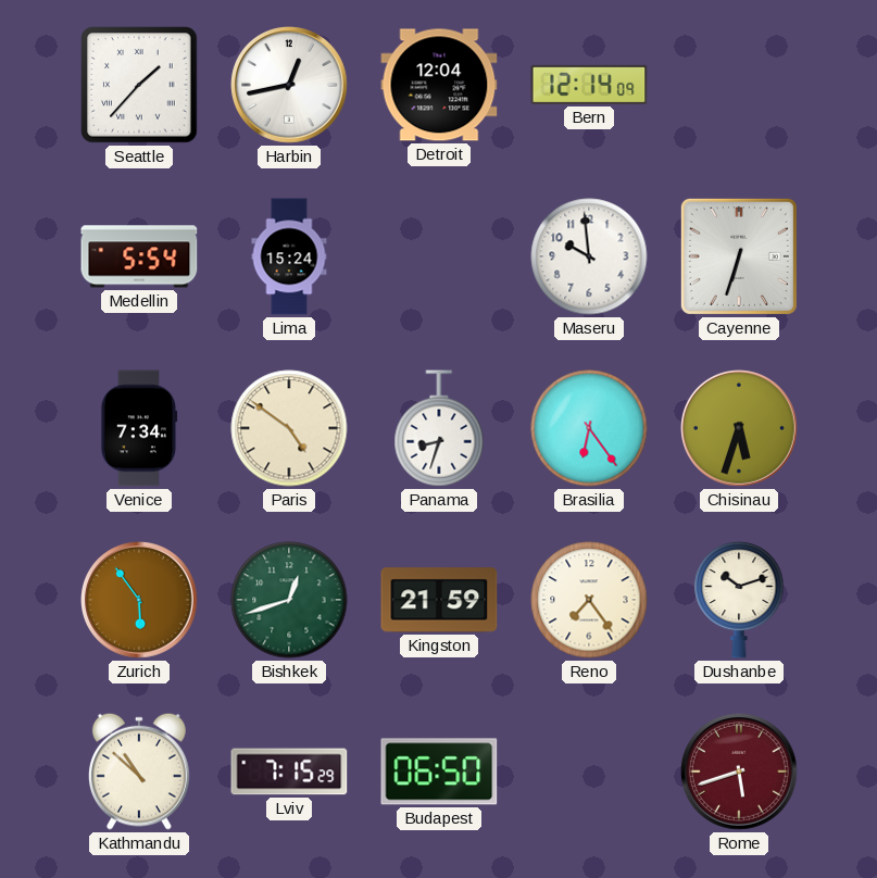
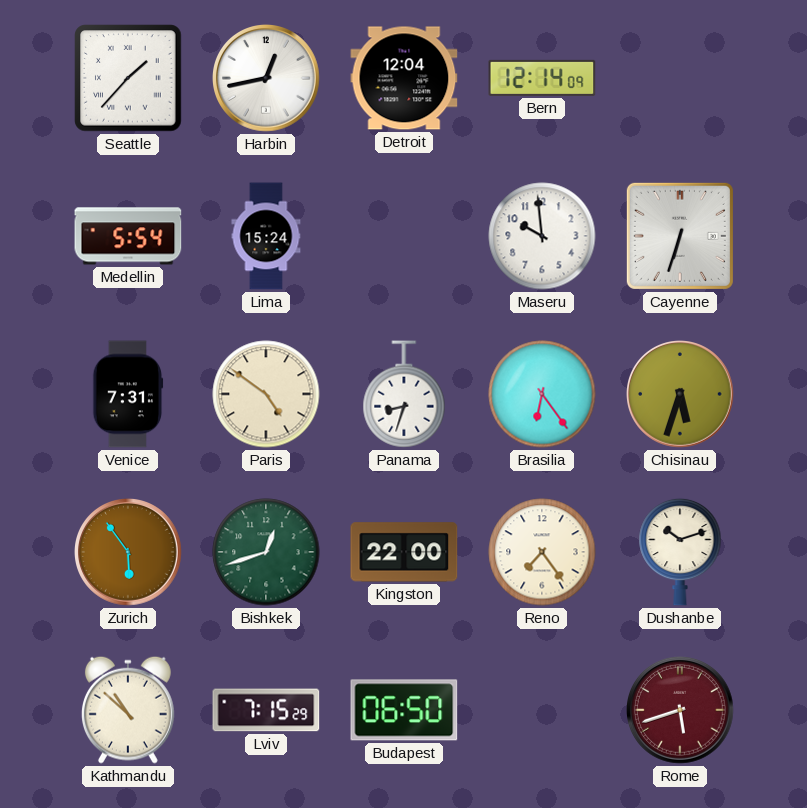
Venice: 7:34 -> 7:31
Kingston: 21:59 -> 22:00
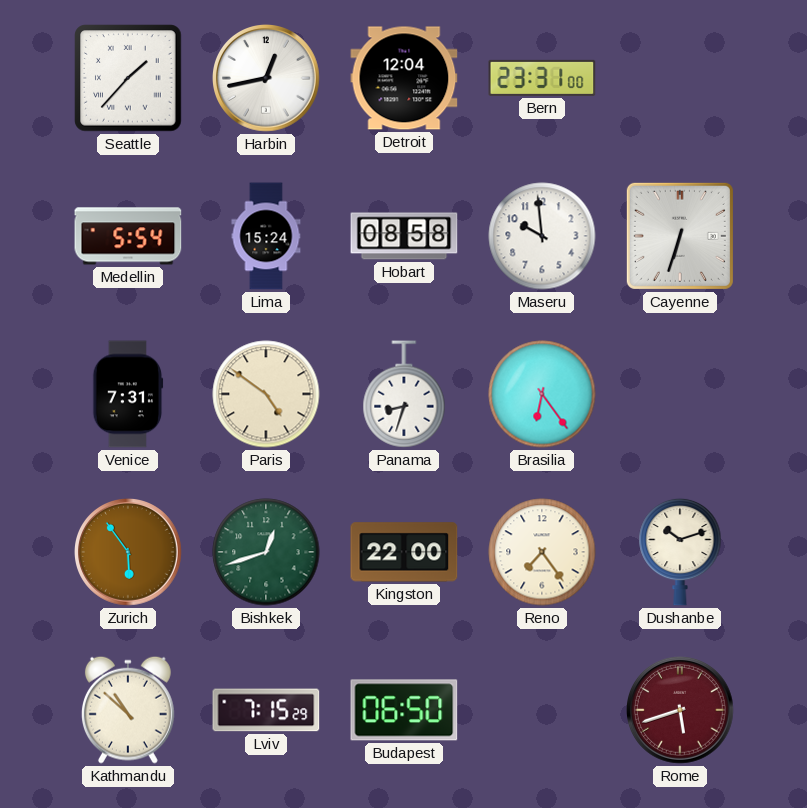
Bern: 12:14 -> 23:31
Hobart: none -> 08:58
Chisinau: 5:33 -> none
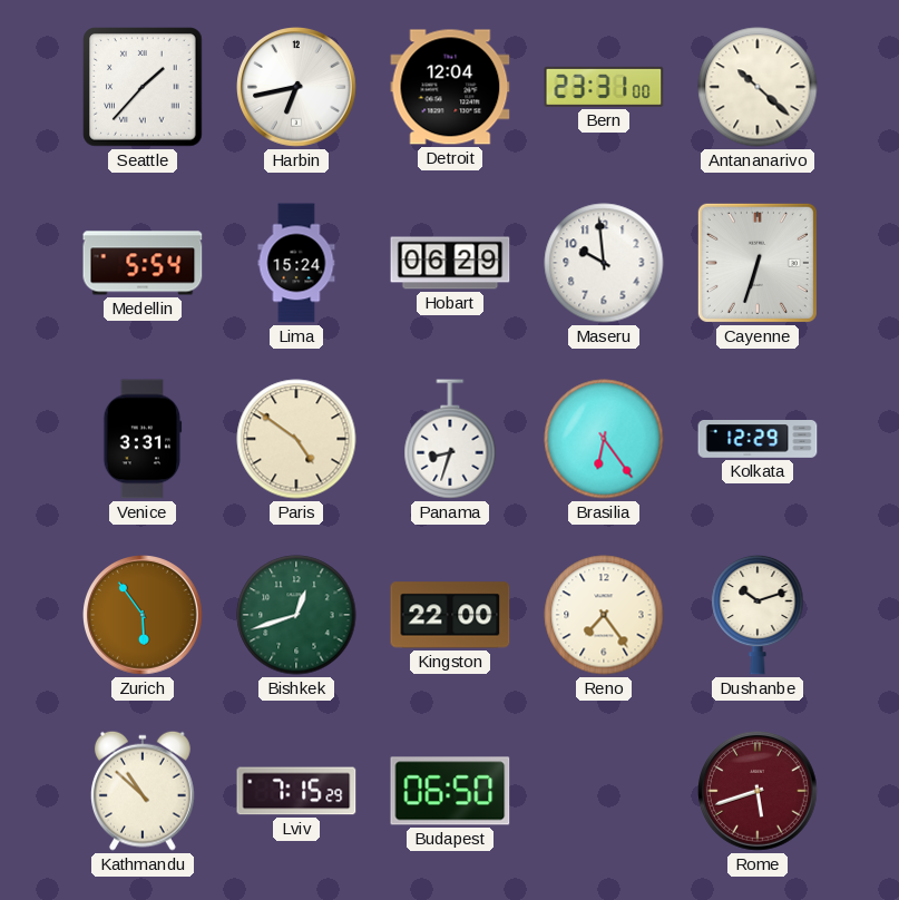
Harbin: 12:43 -> 6:43
Antananarivo: none -> 10:22
Hobart: 08:58 -> 06:29
Venice: 7:31 -> 3:31
Kolkata: none -> 12:29
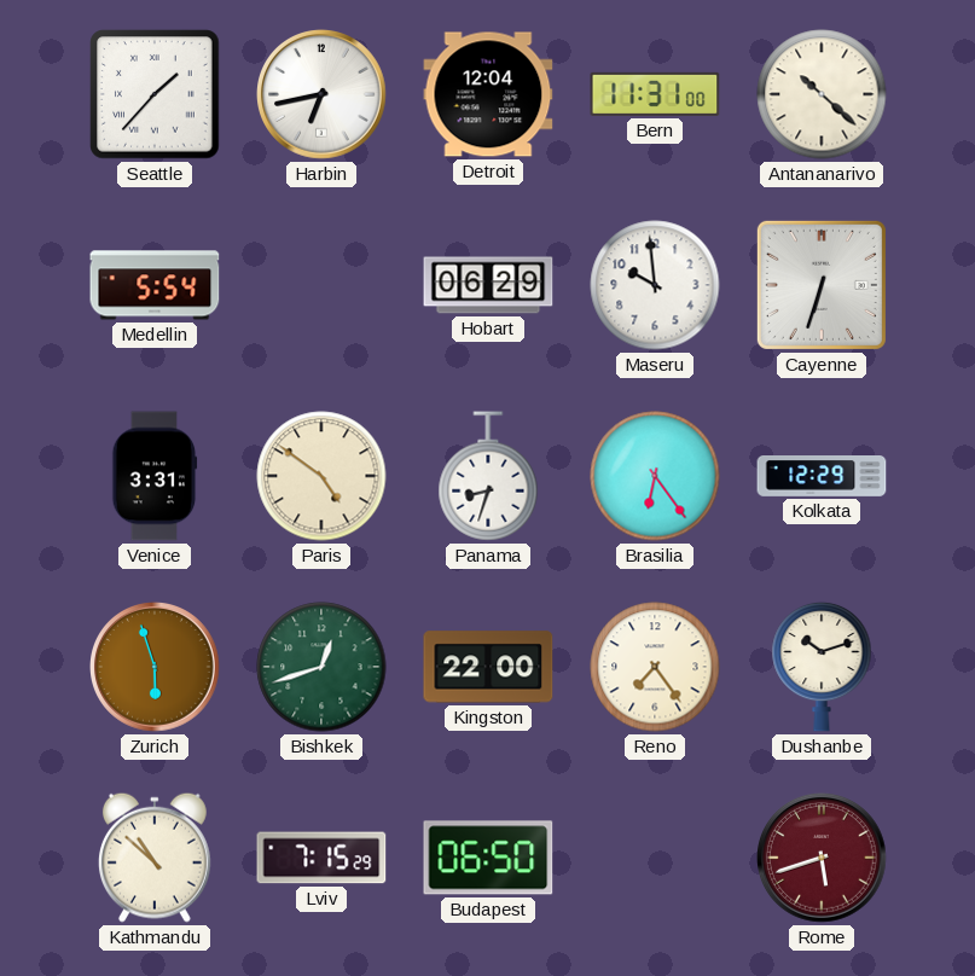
Bern: 23:31 -> 11:31
Lima: 15:24 -> none
Zurich: 5:54 -> 5:57
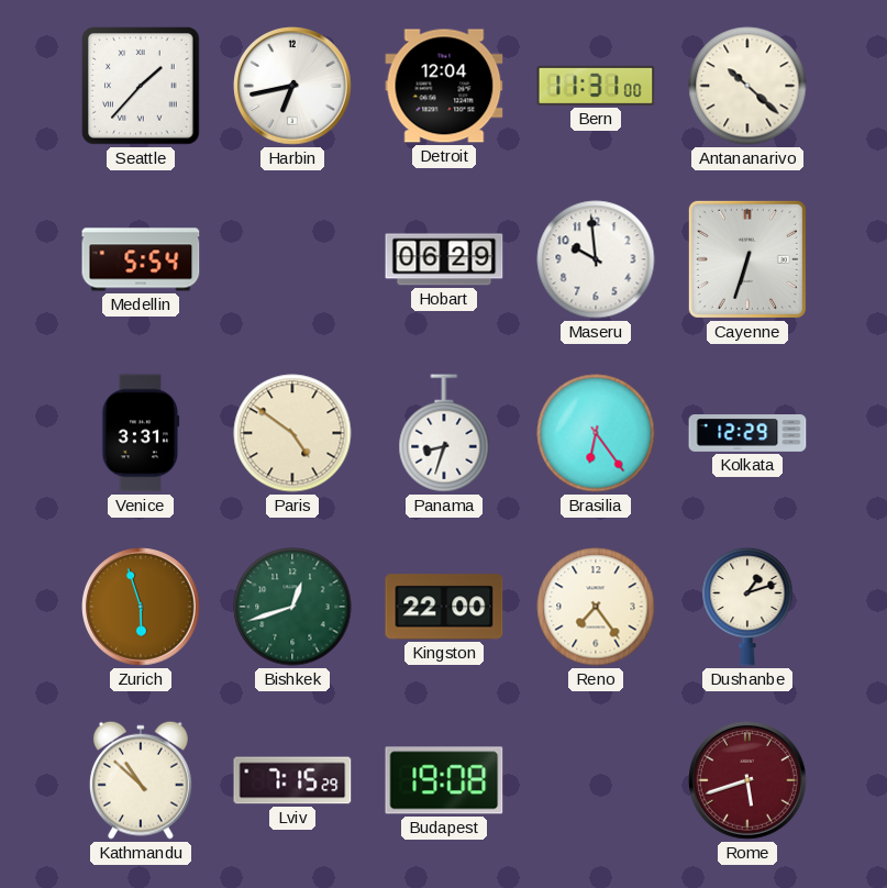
Dushanbe: 10:12 -> 1:12
Budapest: 06:50 -> 19:08
